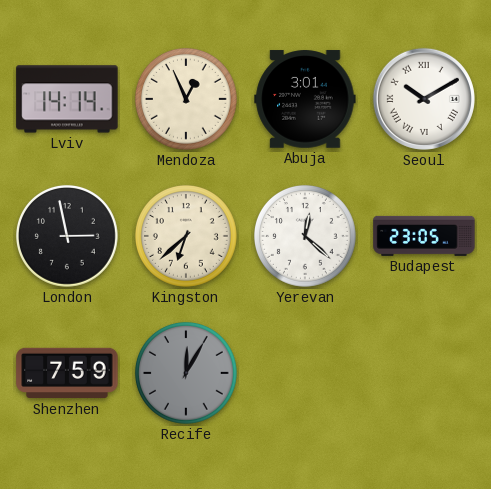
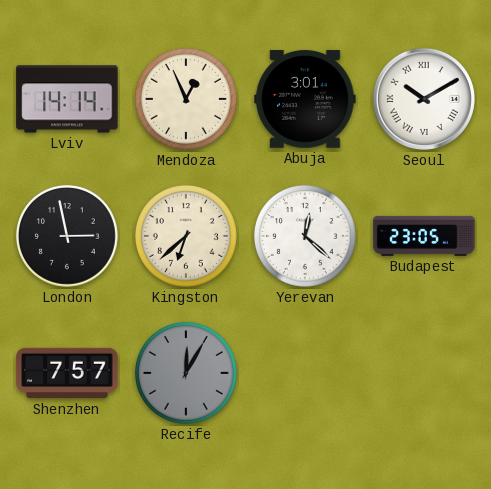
Shenzhen: 7:59 -> 7:57
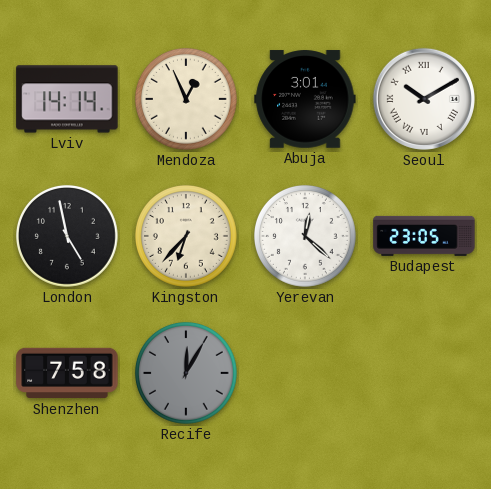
London: 2:58 -> 4:58
Kingston: 6:38 -> 6:37
Shenzhen: 7:57 -> 7:58
